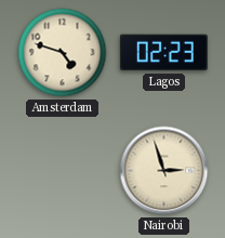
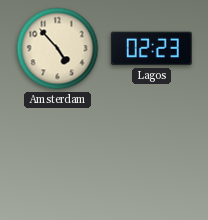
Amsterdam: 4:48 -> 4:53
Nairobi: 2:57 -> none
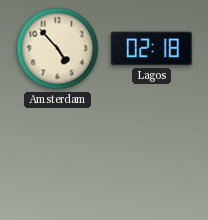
Lagos: 02:23 -> 02:18
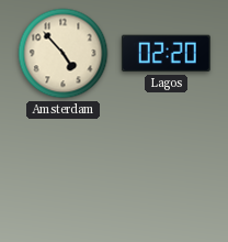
Lagos: 02:18 -> 02:20
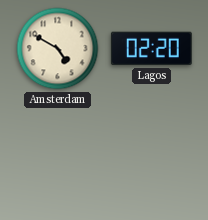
Amsterdam: 4:53 -> 4:50
